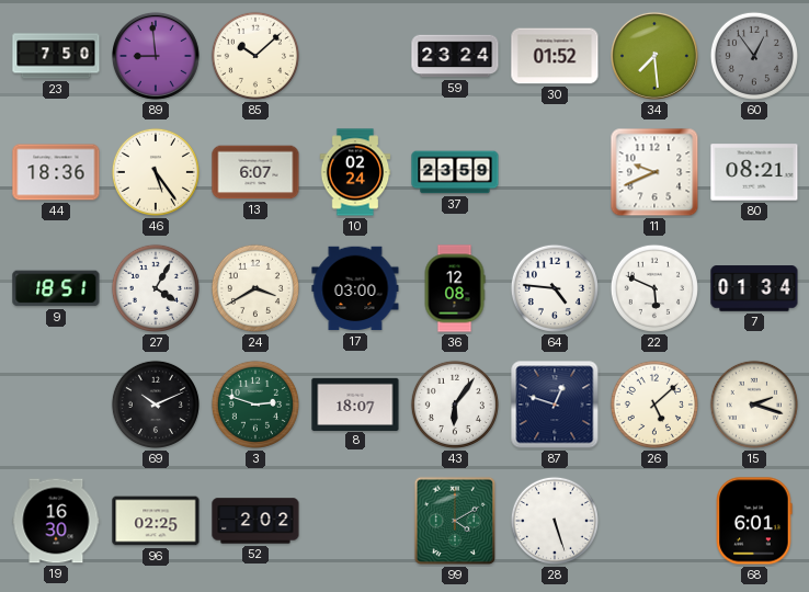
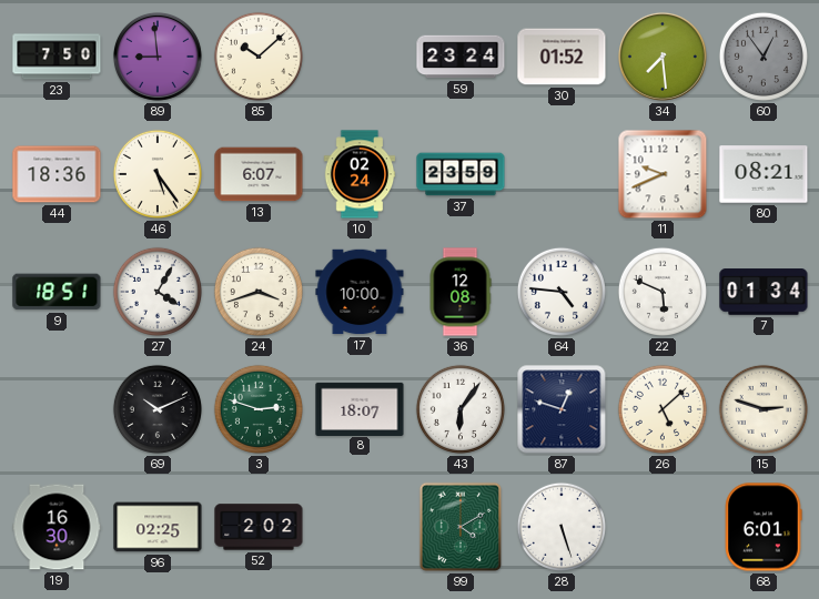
24: 3:40 -> 3:42
17: 03:00 -> 10:00
15: 2:18 -> 2:48
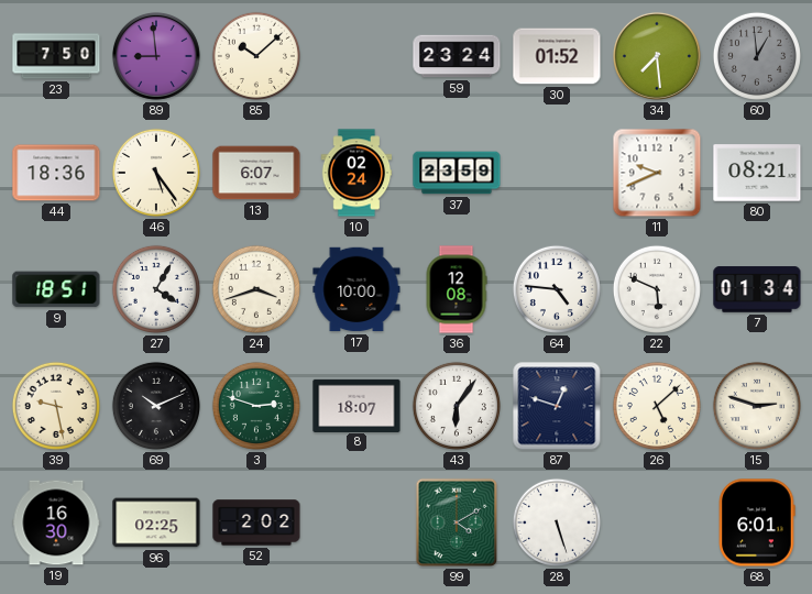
60: 12:54 -> 12:59
39: none -> 9:28
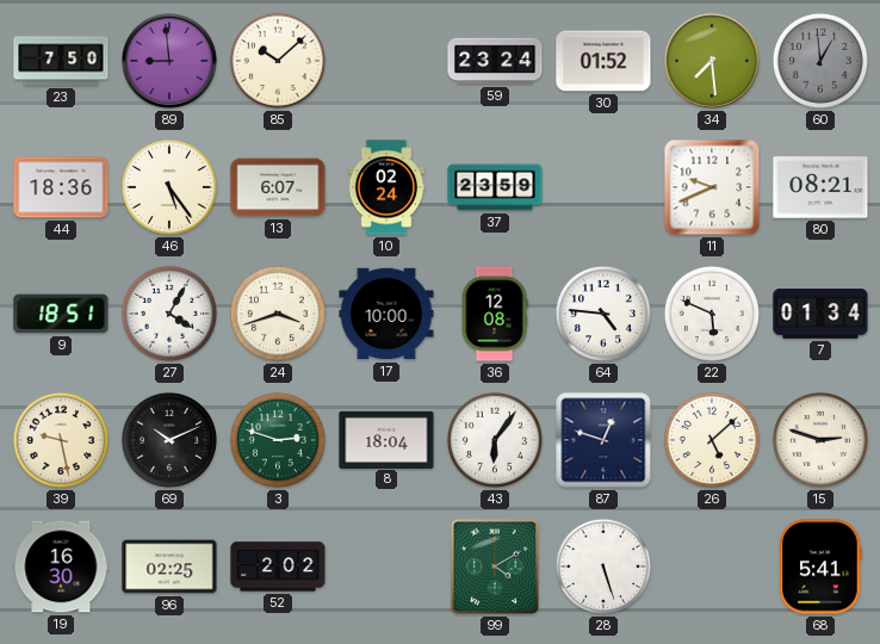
8: 18:07 -> 18:04
68: 6:01 -> 5:41
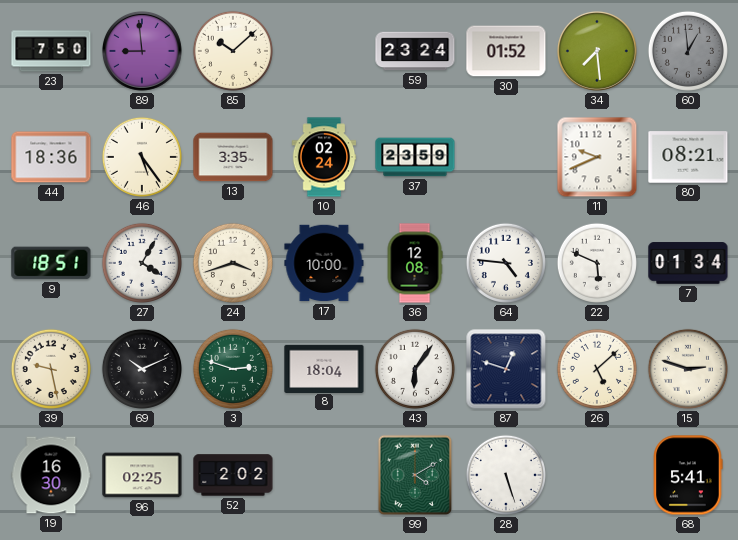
13: 6:07 -> 3:35
